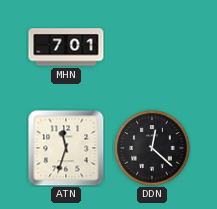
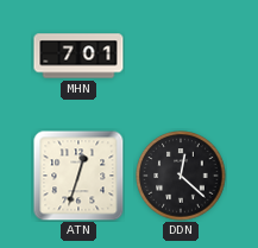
ATN: 11:33 -> 12:33
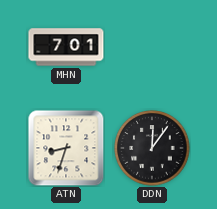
ATN: 12:33 -> 8:33
DDN: 12:22 -> 12:06
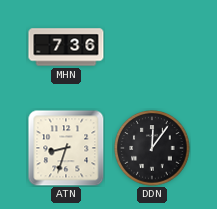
MHN: 7:01 -> 7:36
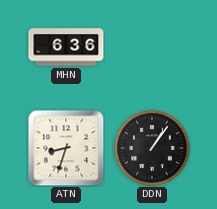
MHN: 7:36 -> 6:36
DDN: 12:06 -> 1:06
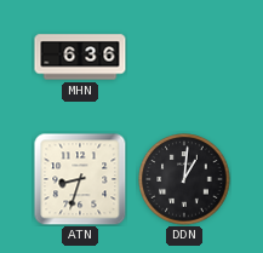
DDN: 1:06 -> 1:01
